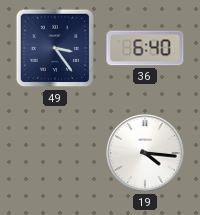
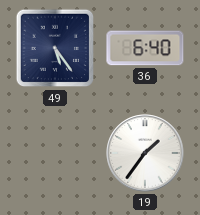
49: 3:24 -> 5:24
19: 4:16 -> 1:36
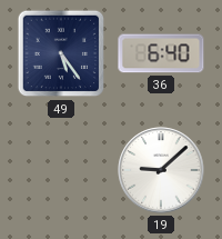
19: 1:36 -> 9:08
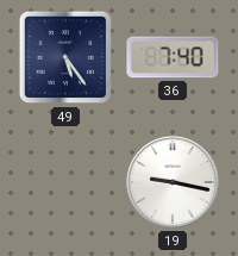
36: 6:40 -> 7:40
19: 9:08 -> 9:17
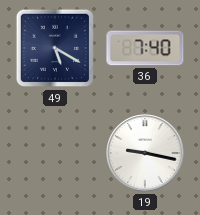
49: 5:24 -> 5:20
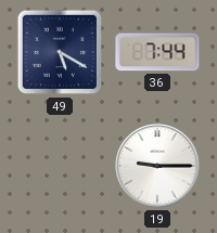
36: 7:40 -> 7:44
19: 9:17 -> 9:15
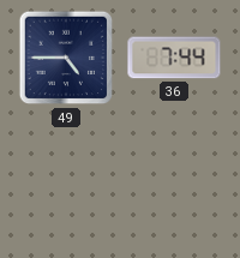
49: 5:20 -> 4:45
19: 9:15 -> none
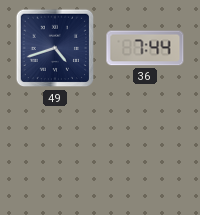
49: 4:45 -> 4:42
